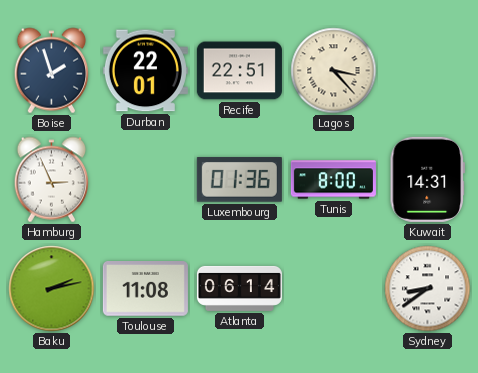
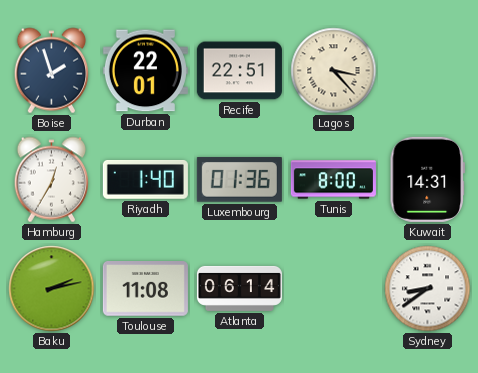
Hamburg: 2:56 -> 12:35
Riyadh: none -> 1:40
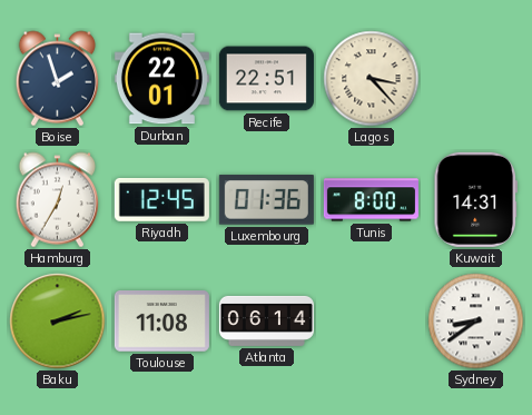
Riyadh: 1:40 -> 12:45
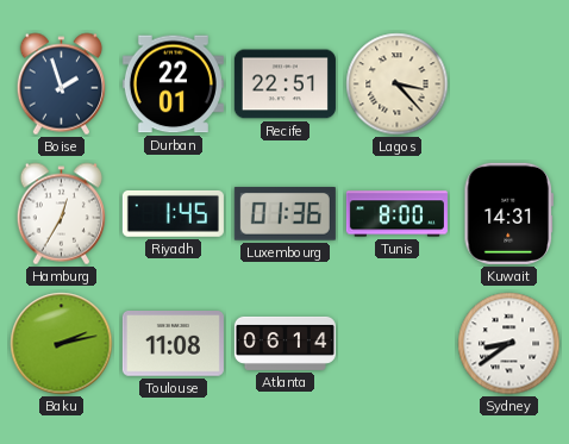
Riyadh: 12:45 -> 1:45
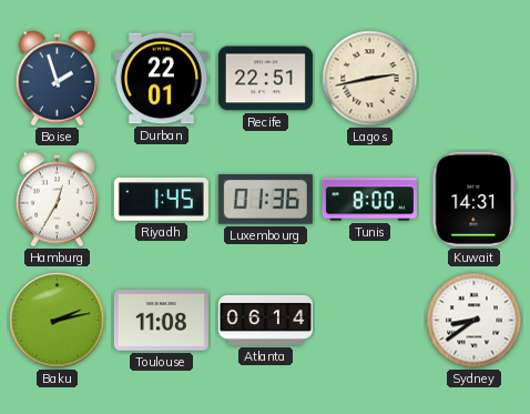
Lagos: 3:23 -> 2:43
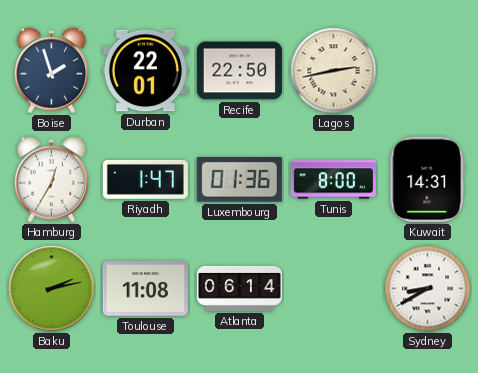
Recife: 22:51 -> 22:50
Riyadh: 1:45 -> 1:47
Sydney: 8:39 -> 8:40
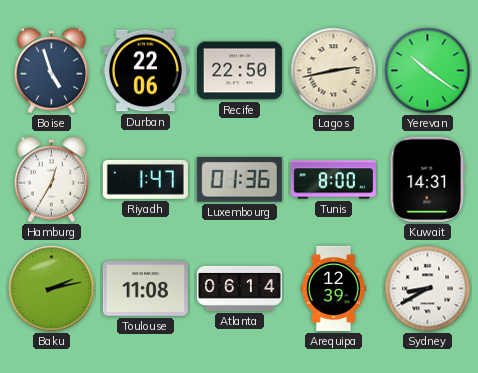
Boise: 1:57 -> 4:57
Durban: 22:01 -> 22:06
Yerevan: none -> 10:21
Arequipa: none -> 12:39
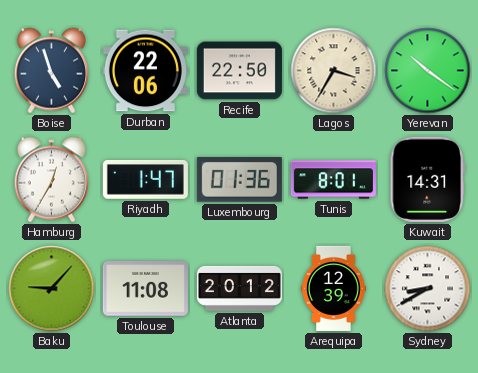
Lagos: 2:43 -> 3:35
Tunis: 8:00 -> 8:01
Baku: 2:13 -> 9:07
Atlanta: 06:14 -> 20:12
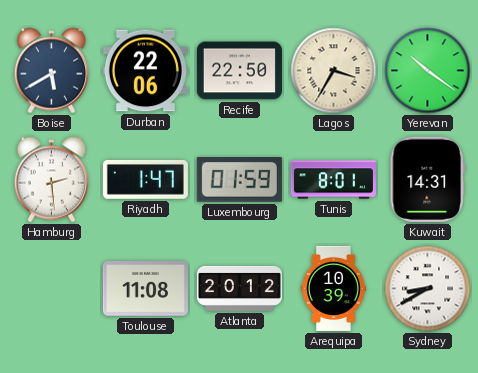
Boise: 4:57 -> 5:40
Hamburg: 12:35 -> 2:29
Luxembourg: 01:36 -> 01:59
Baku: 9:07 -> none
Arequipa: 12:39 -> 10:39
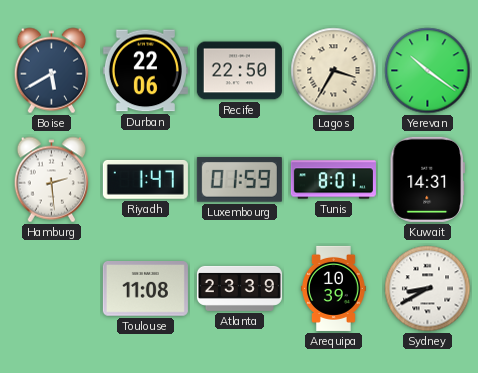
Atlanta: 20:12 -> 23:39
